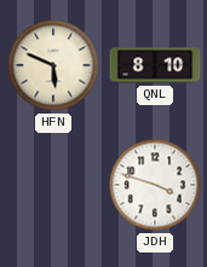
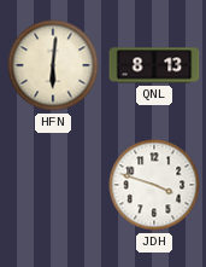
HFN: 5:49 -> 6:01
QNL: 8:10 -> 8:13
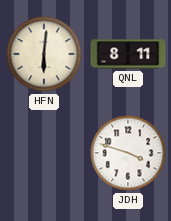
QNL: 8:13 -> 8:11
